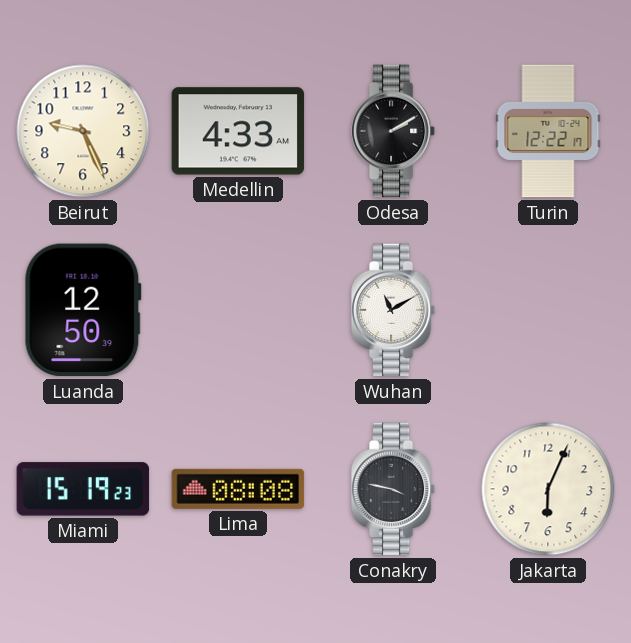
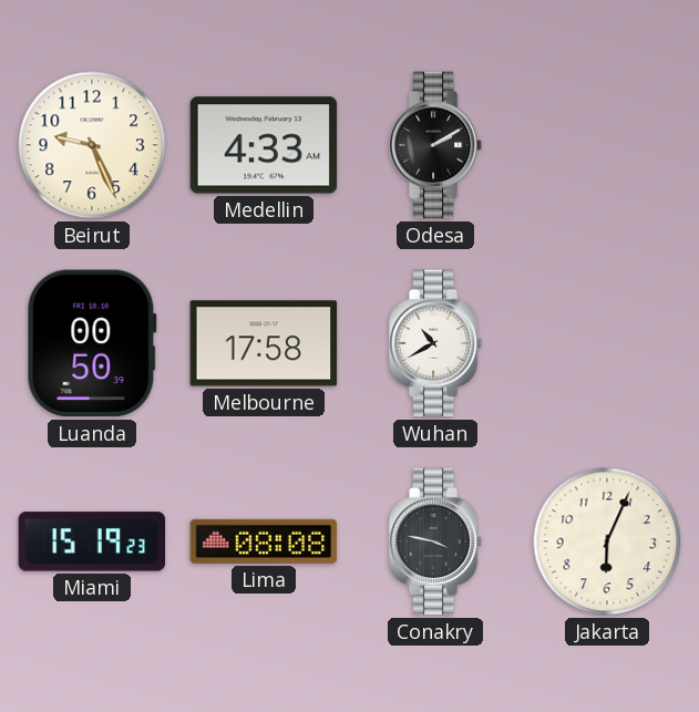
Turin: 12:22 -> none
Luanda: 12:50 -> 00:50
Melbourne: none -> 17:58
Wuhan: 11:10 -> 10:40
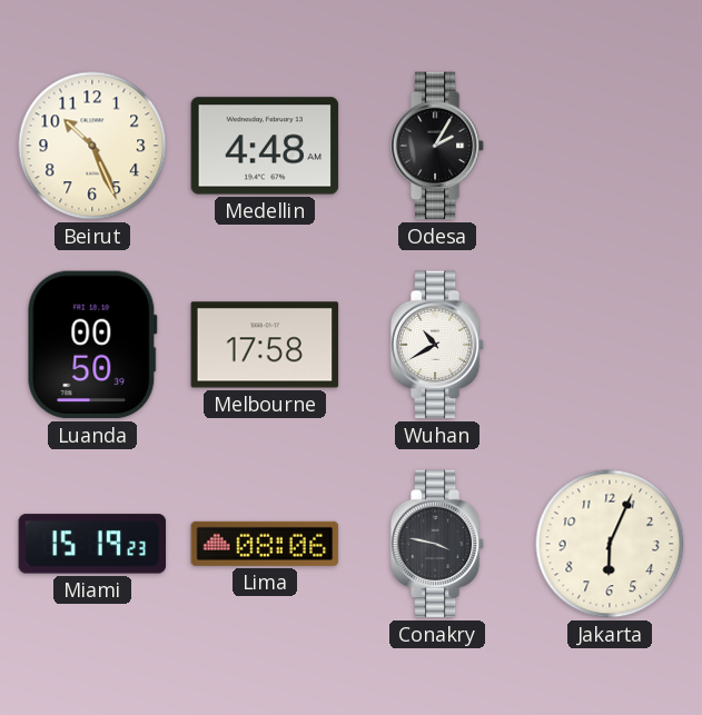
Beirut: 9:26 -> 10:26
Medellin: 4:33 -> 4:48
Odesa: 2:10 -> 2:05
Lima: 08:08 -> 08:06
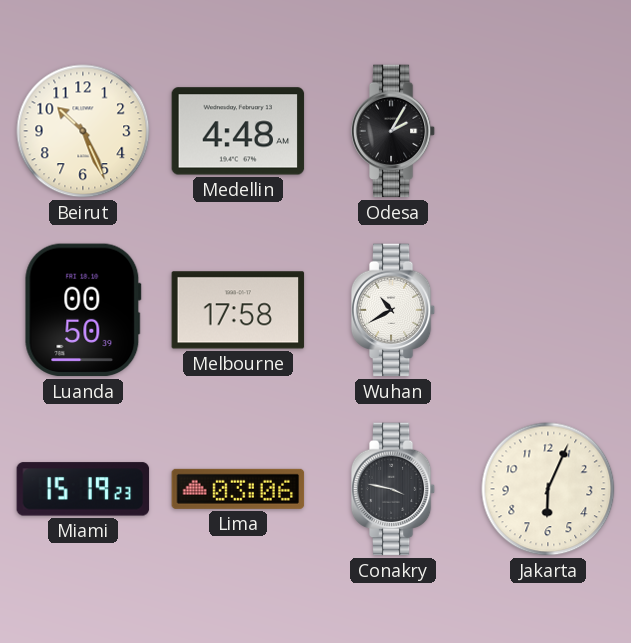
Lima: 08:06 -> 03:06
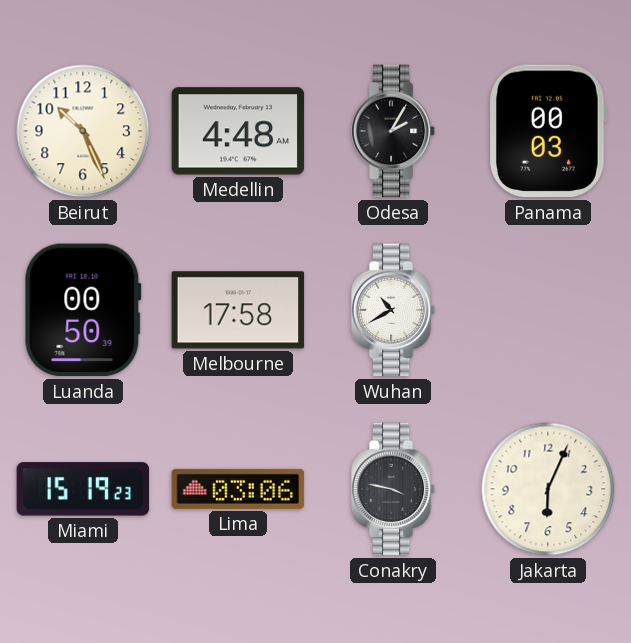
Panama: none -> 00:03
